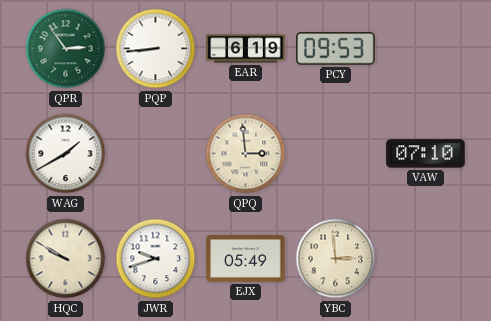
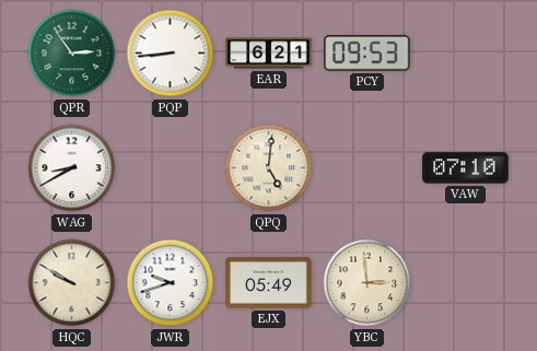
EAR: 6:19 -> 6:21
WAG: 1:40 -> 8:40
QPQ: 2:59 -> 5:01
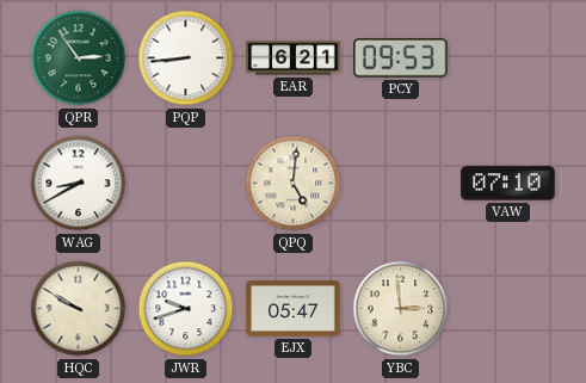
EJX: 05:49 -> 05:47
